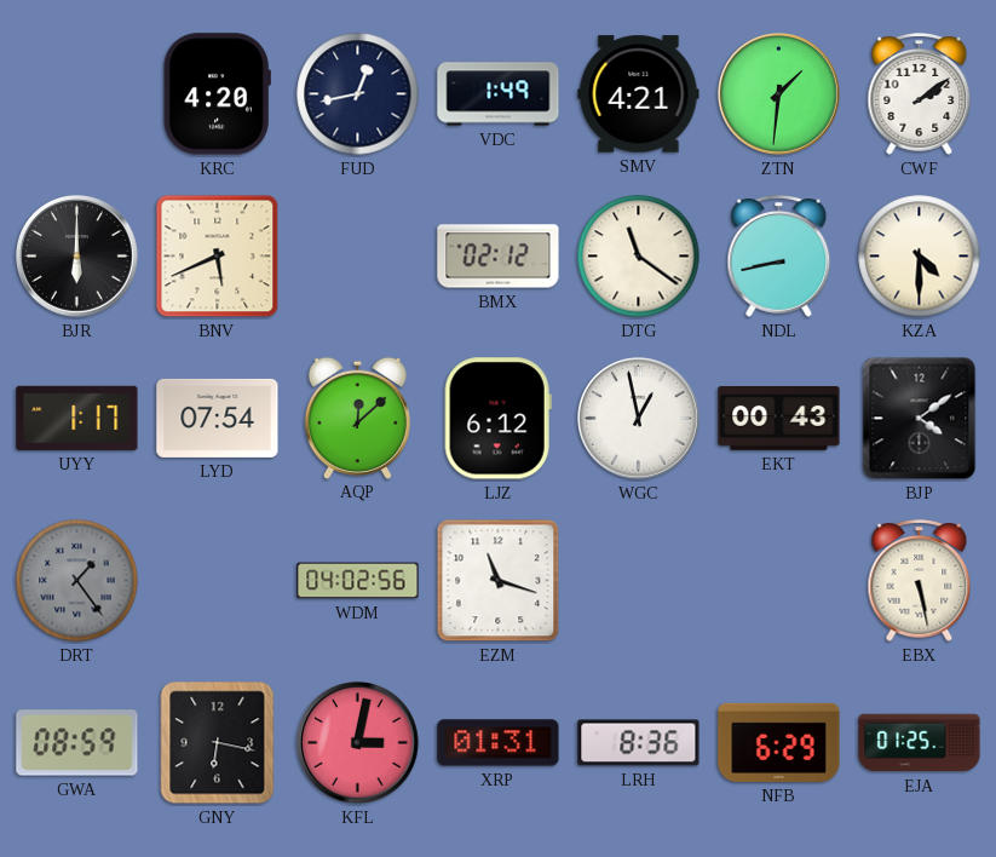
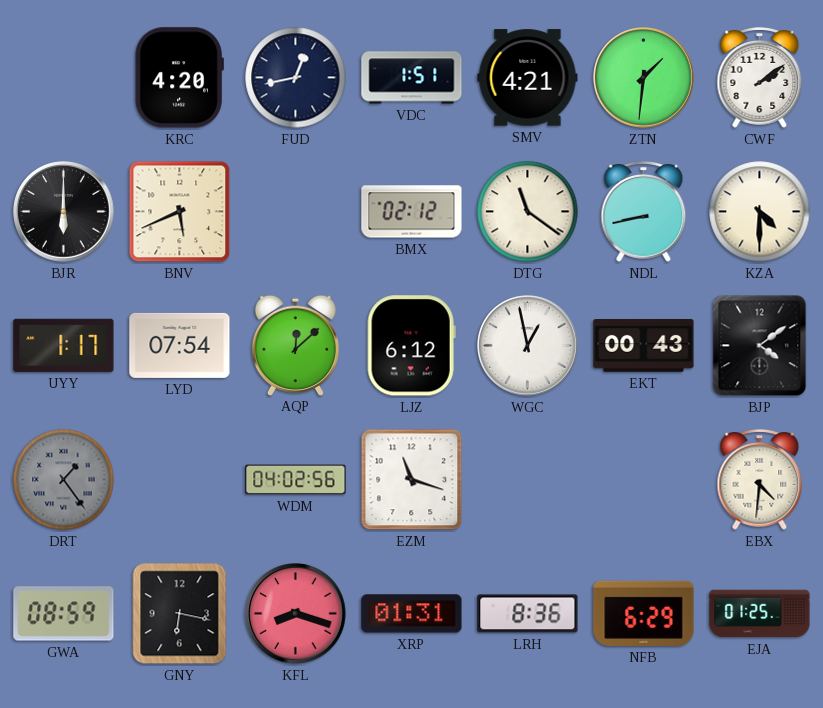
VDC: 1:49 -> 1:51
EBX: 5:28 -> 4:31
KFL: 3:02 -> 8:18
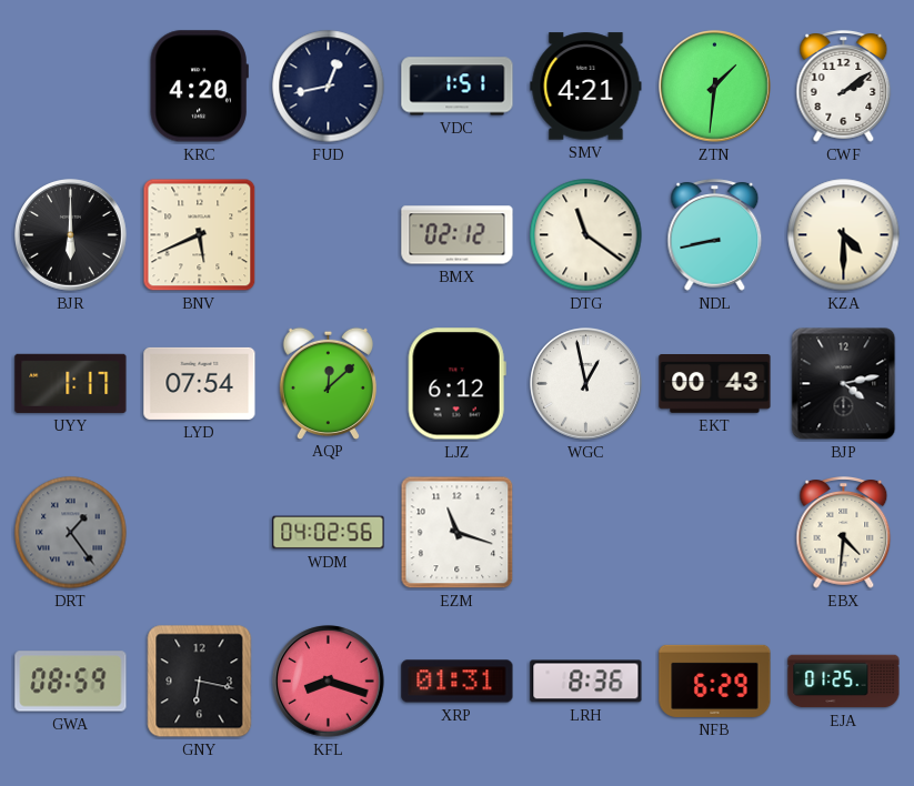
BJP: 4:09 -> 4:13
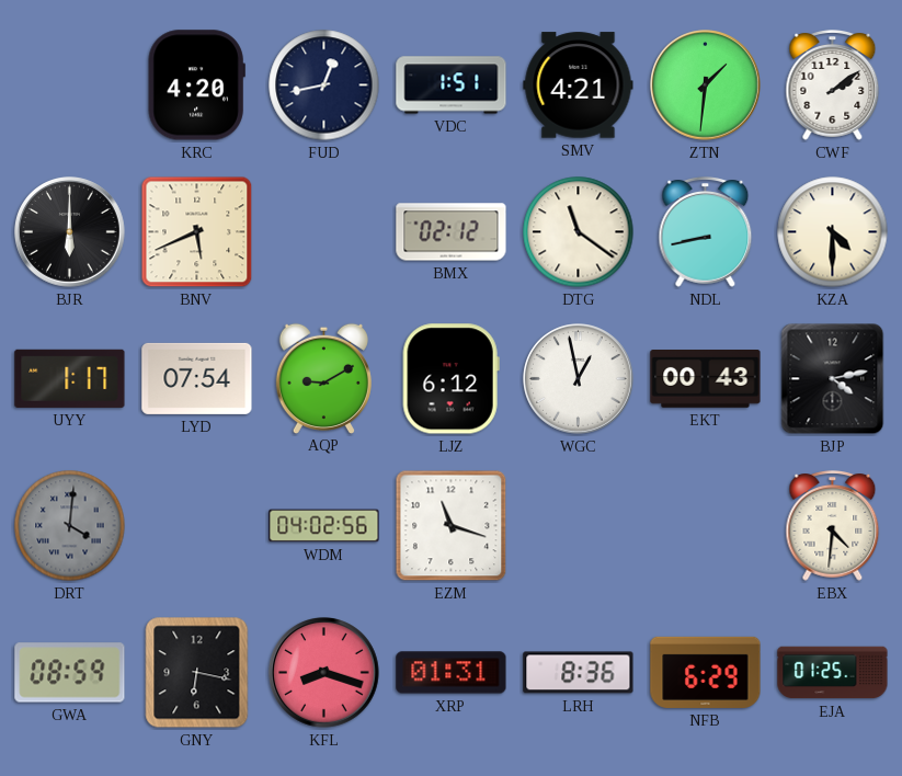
AQP: 12:08 -> 9:10
DRT: 1:24 -> 4:01
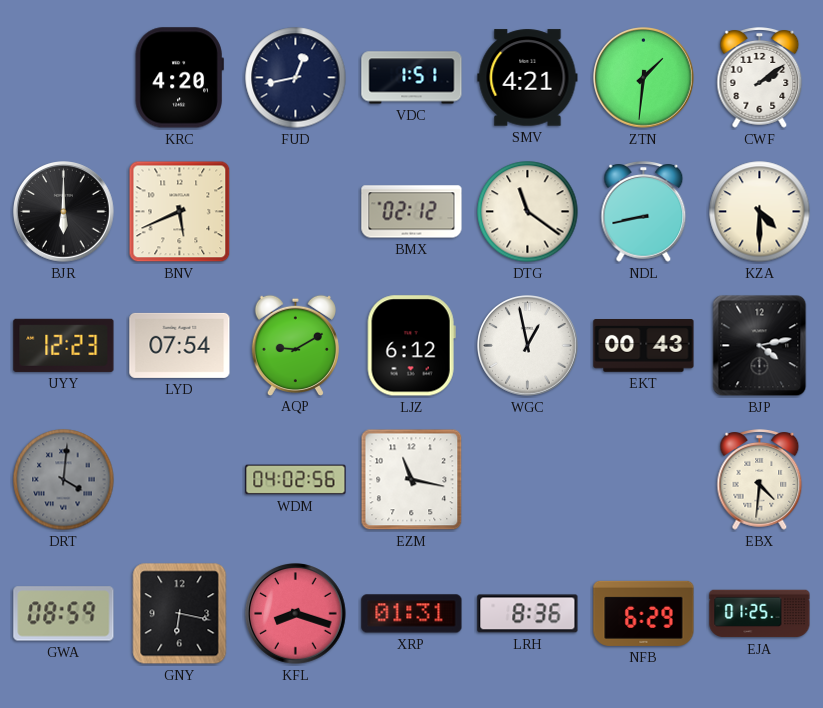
UYY: 1:17 -> 12:23
EZM: 11:18 -> 11:17
